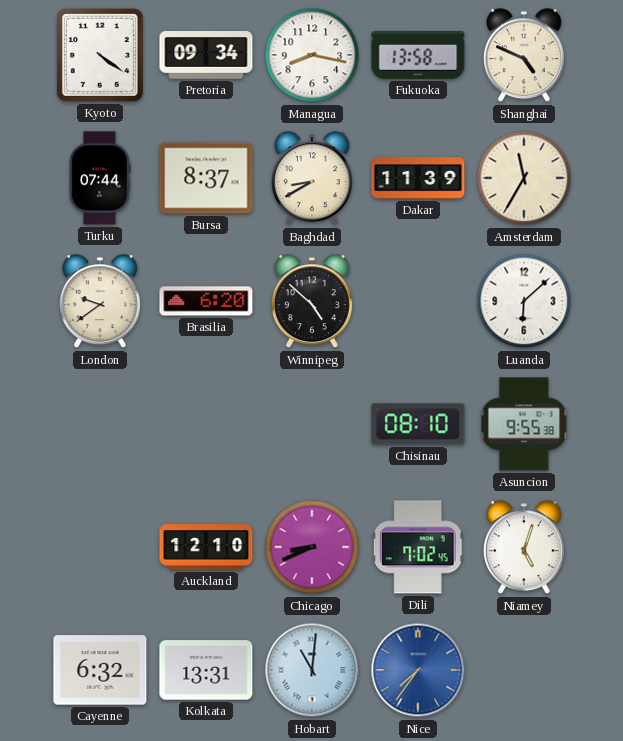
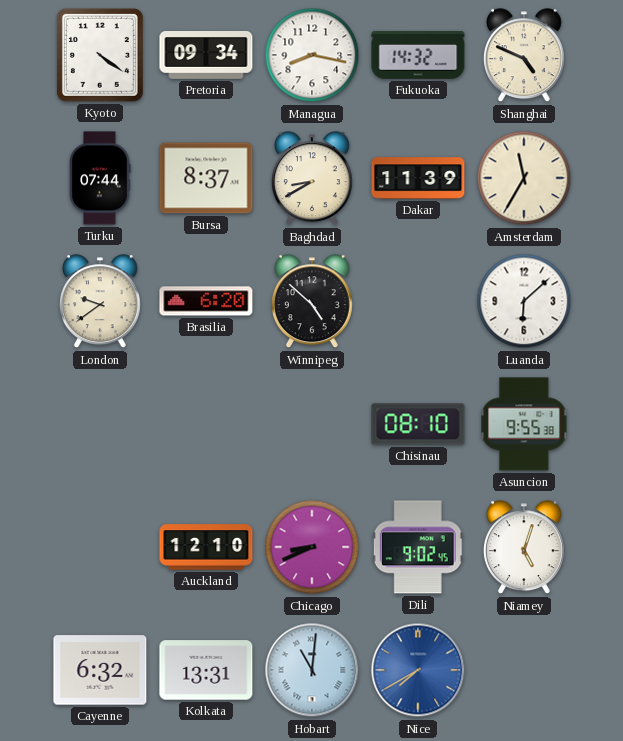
Fukuoka: 13:58 -> 14:32
Dili: 7:02 -> 9:02
Nice: 7:36 -> 7:40
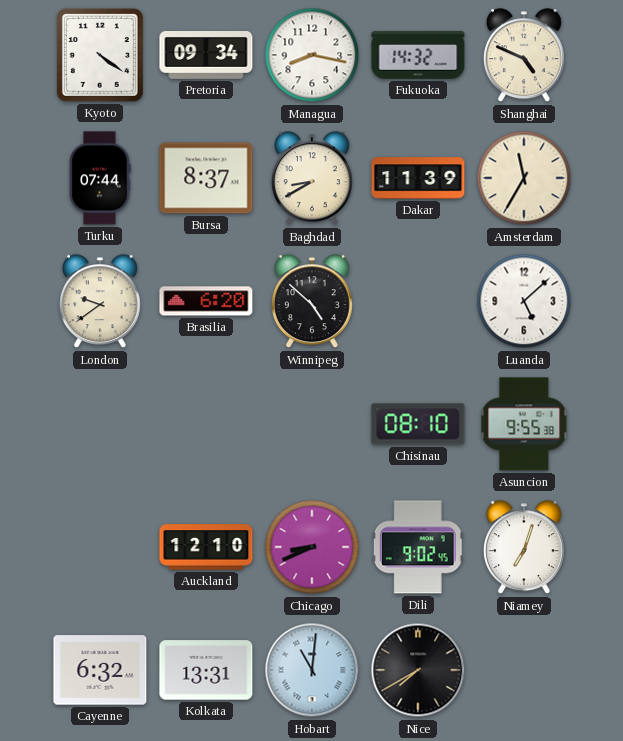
Luanda: 6:08 -> 5:08
Niamey: 5:03 -> 7:03
Nice dial: blue -> black
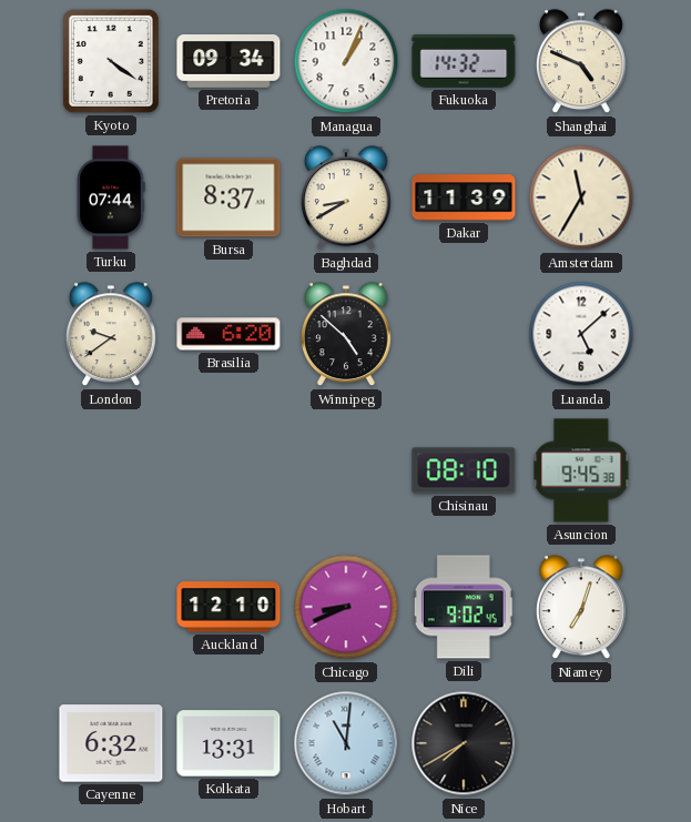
Managua: 8:17 -> 1:04
Asuncion: 9:55 -> 9:45
